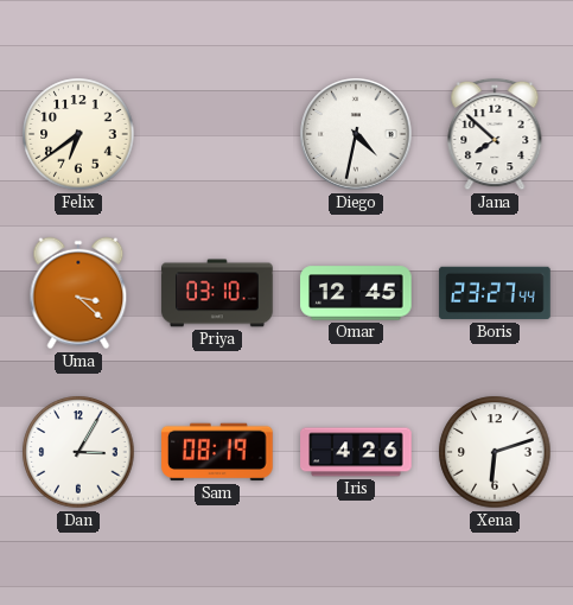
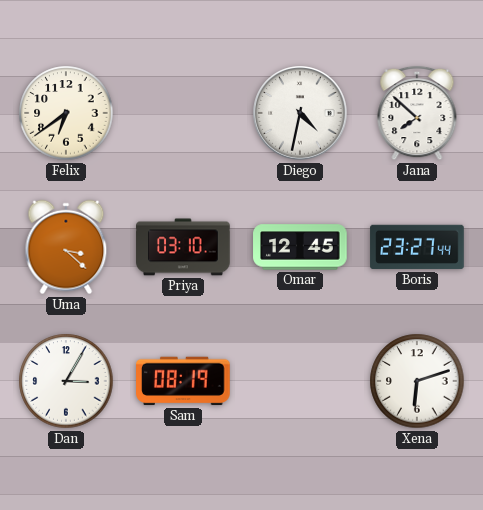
Iris: 4:26 -> none
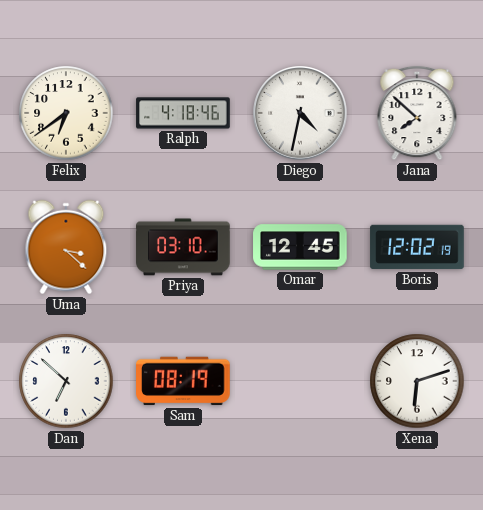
Ralph: none -> 4:18
Boris: 23:27 -> 12:02
Dan: 3:05 -> 6:52
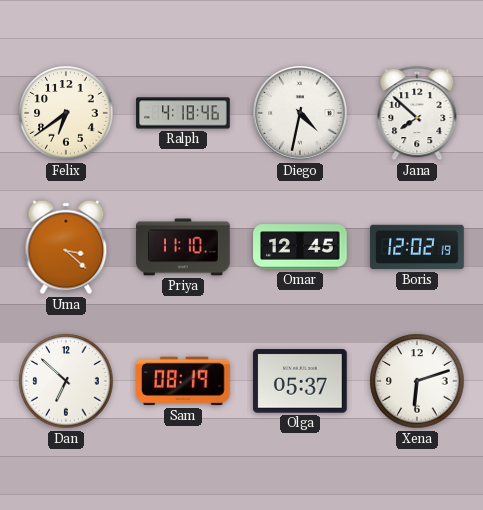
Priya: 03:10 -> 11:10
Olga: none -> 05:37
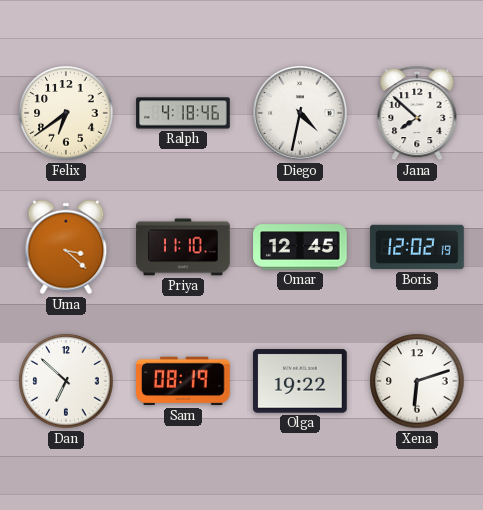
Olga: 05:37 -> 19:22
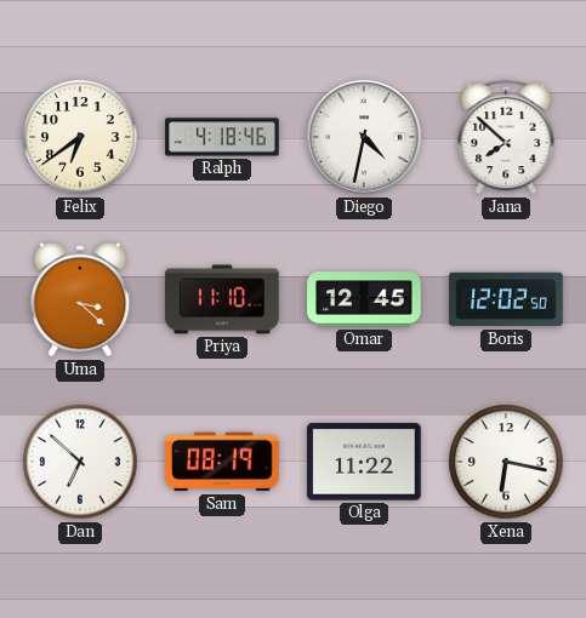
Boris: 12:02:19 -> 12:02:50
Olga: 19:22 -> 11:22
Xena: 6:12 -> 6:17
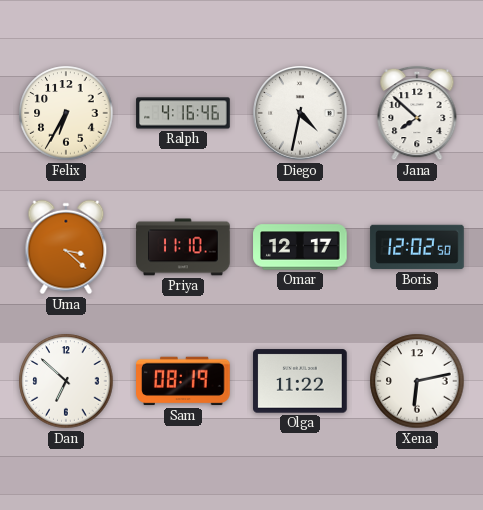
Felix: 6:39 -> 6:35
Ralph: 4:18 -> 4:16
Omar: 12:45 -> 12:17
Xena: 6:17 -> 6:13
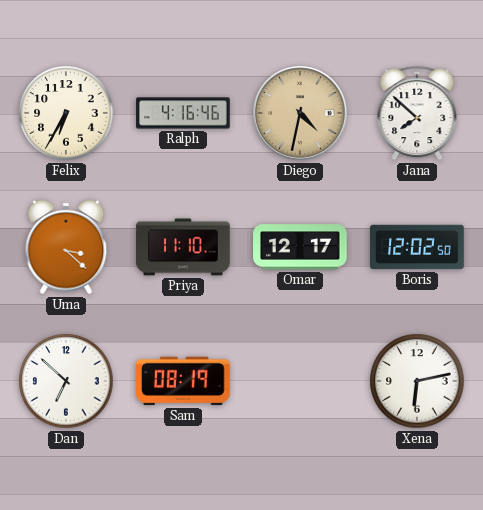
Diego dial: white -> champagne
Olga: 11:22 -> none
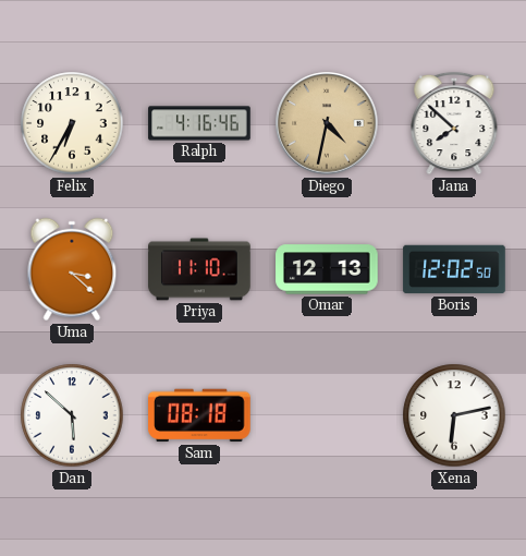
Omar: 12:17 -> 12:13
Dan: 6:52 -> 5:52
Sam: 08:19 -> 08:18
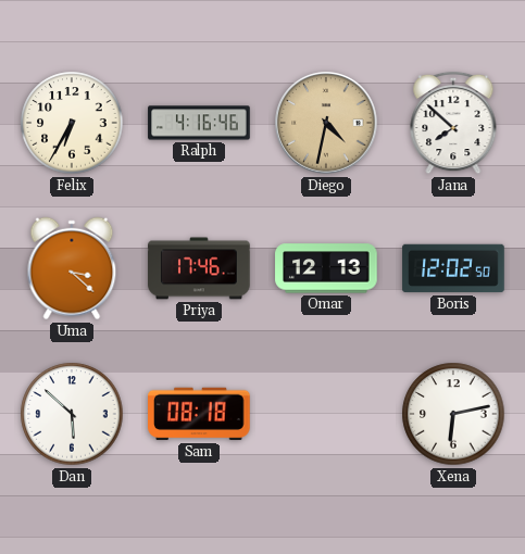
Priya: 11:10 -> 17:46
